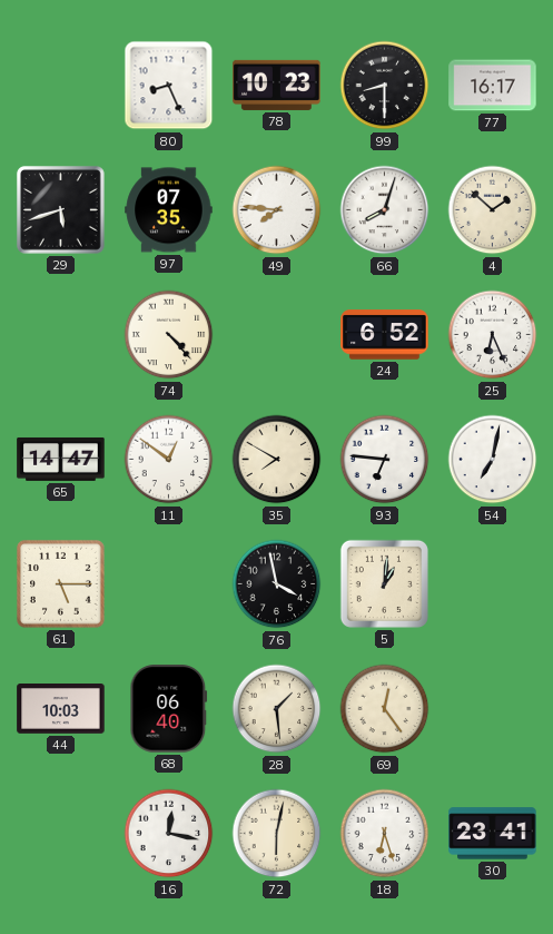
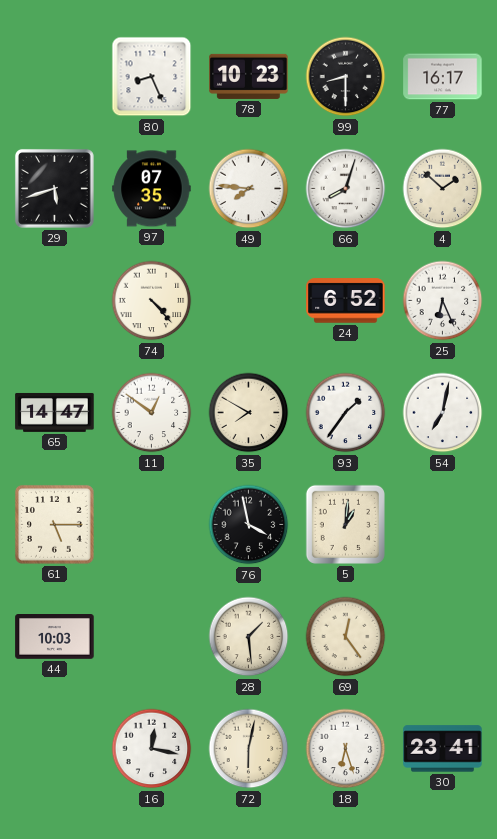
93: 6:46 -> 1:36
68: 06:40 -> none
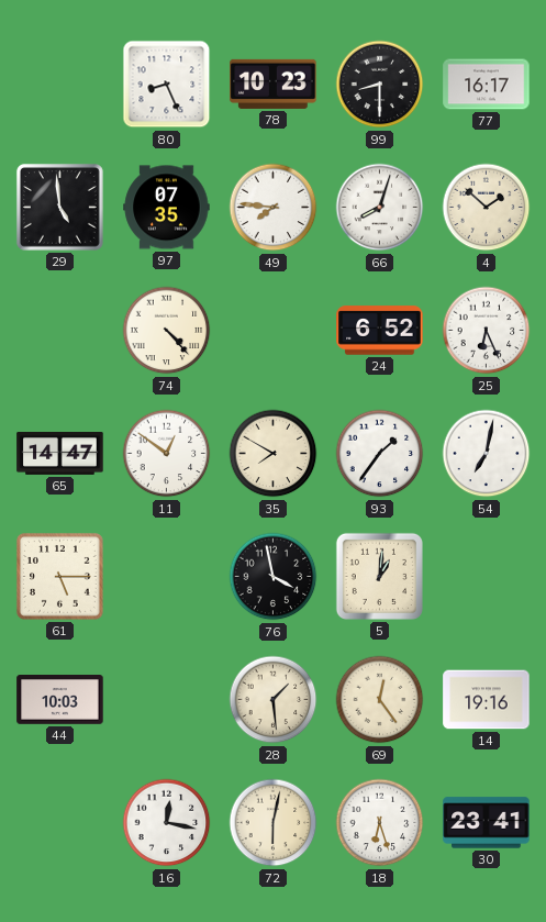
29: 5:42 -> 4:59
14: none -> 19:16
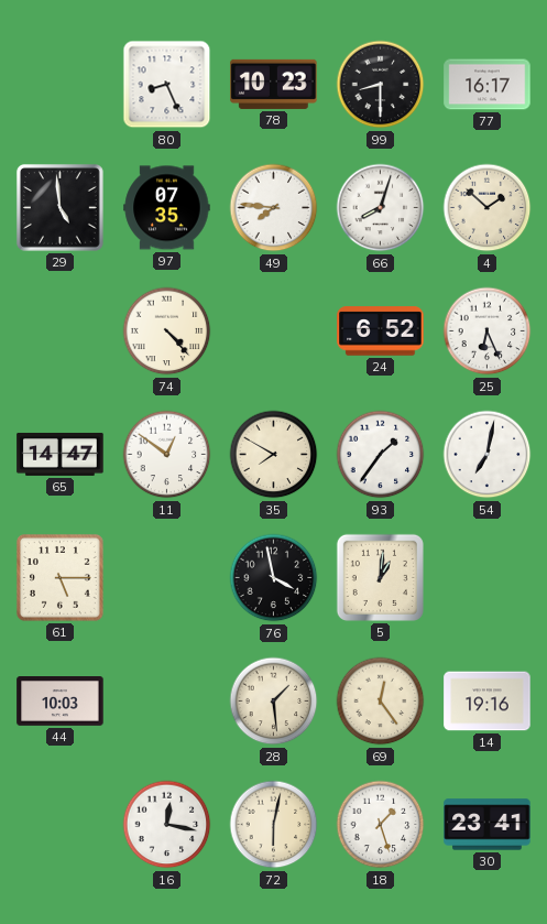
18: 6:27 -> 1:27
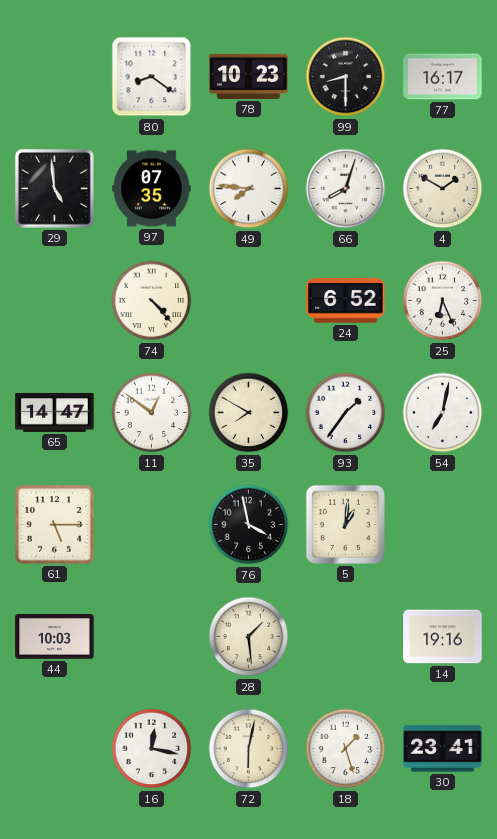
80: 8:26 -> 8:21
4: 1:52 -> 1:50
69: 12:24 -> none
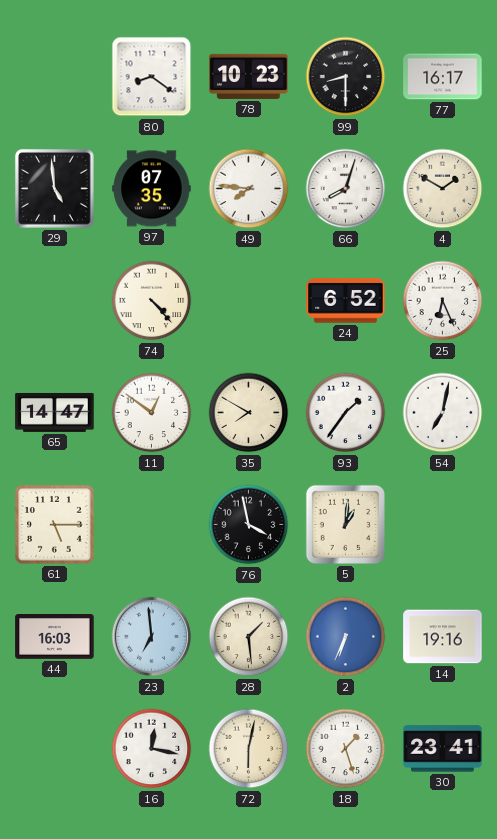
44: 10:03 -> 16:03
23: none -> 6:59
2: none -> 6:34
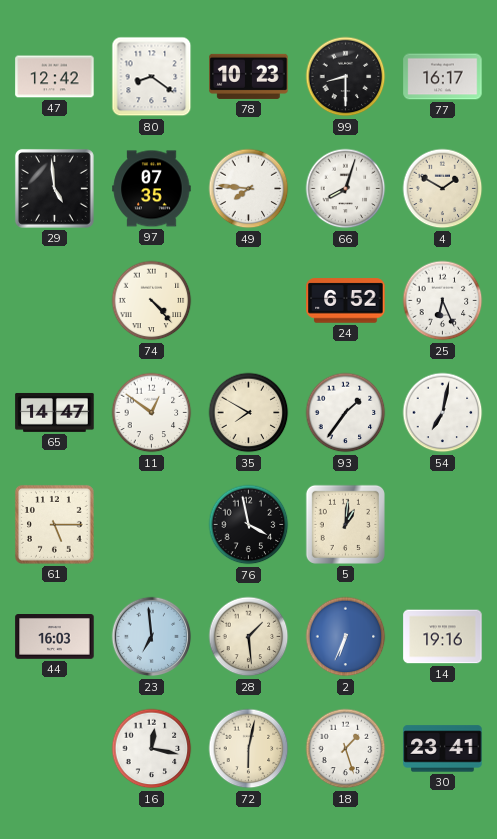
47: none -> 12:42
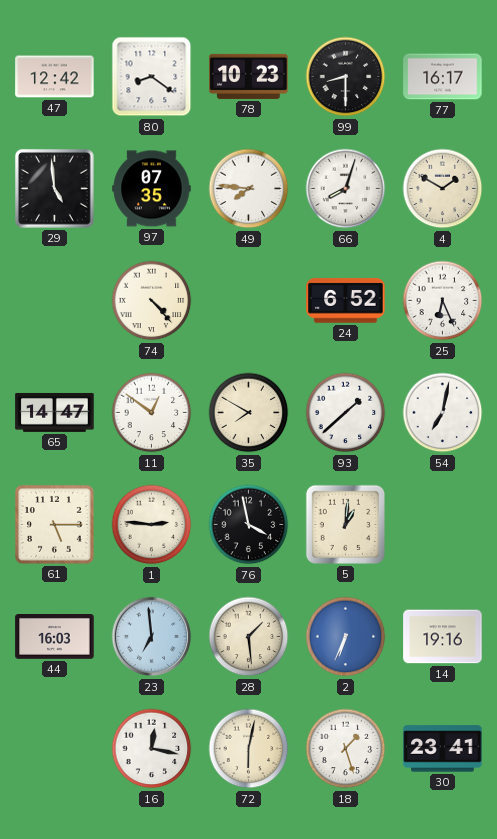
93: 1:36 -> 1:38
1: none -> 2:46
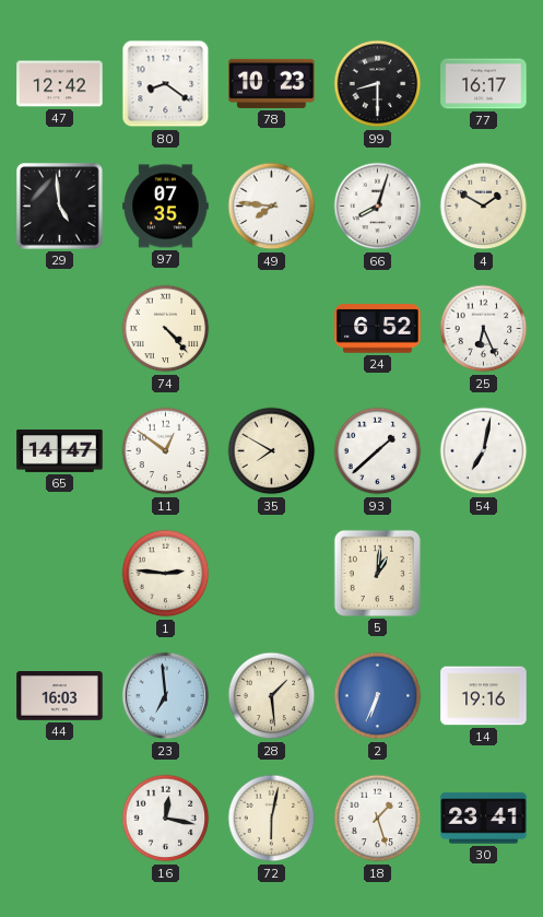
61: 5:15 -> none
76: 3:58 -> none
